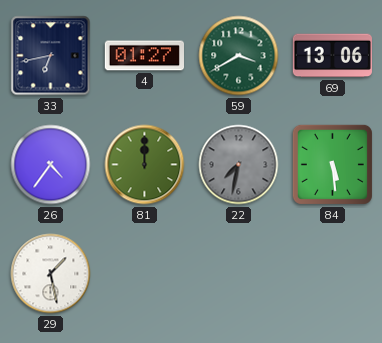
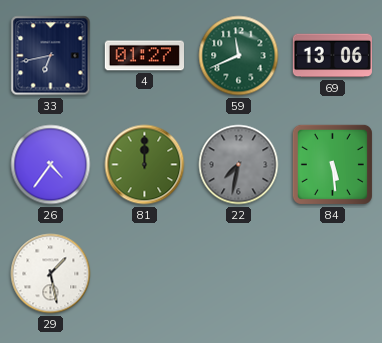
59: 3:40 -> 11:41
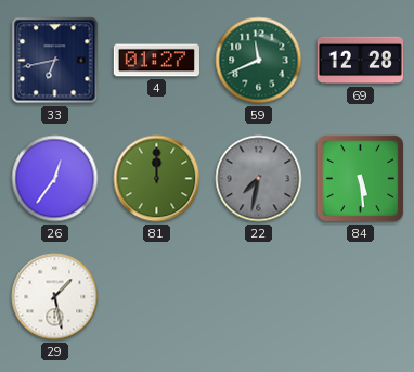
69: 13:06 -> 12:28
26: 4:36 -> 12:36
